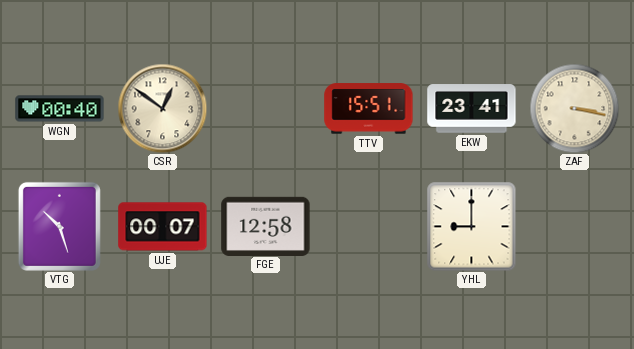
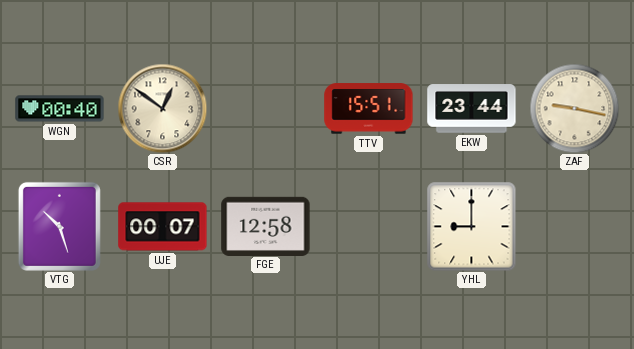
EKW: 23:41 -> 23:44
ZAF: 3:17 -> 9:17
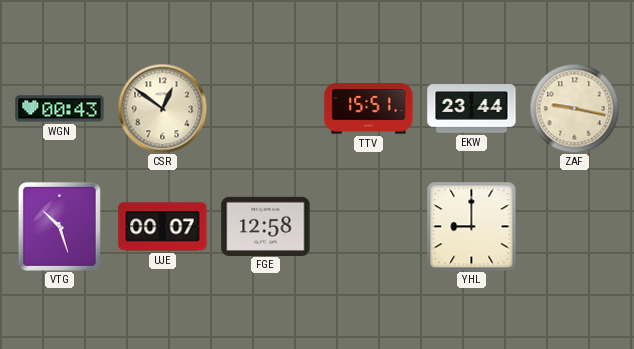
WGN: 00:40 -> 00:43
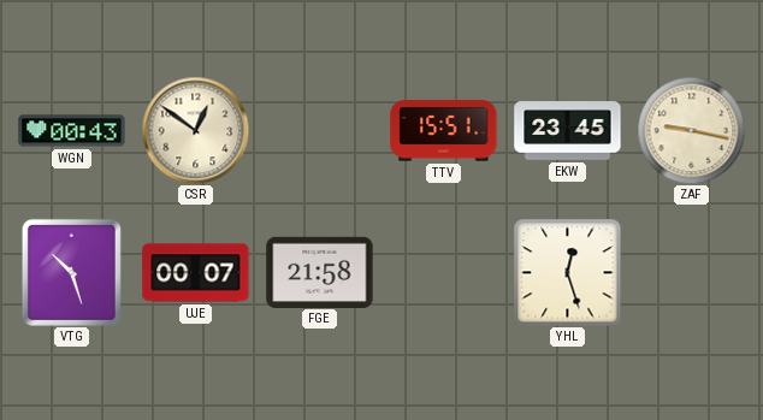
EKW: 23:44 -> 23:45
FGE: 12:58 -> 21:58
YHL: 9:00 -> 12:27
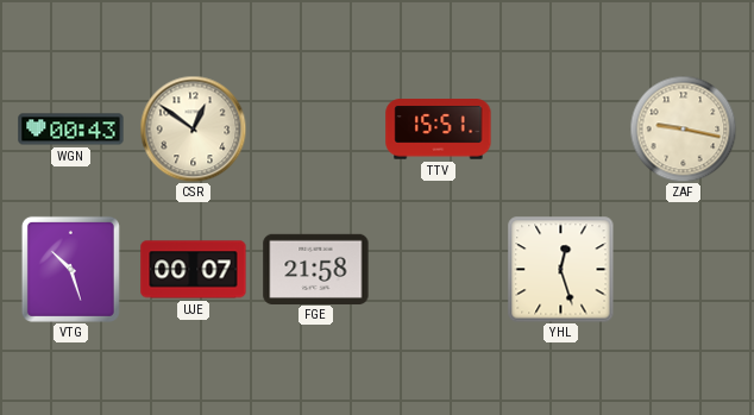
EKW: 23:45 -> none
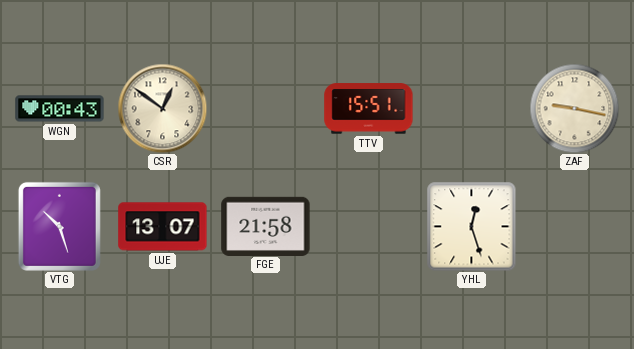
UJE: 00:07 -> 13:07
